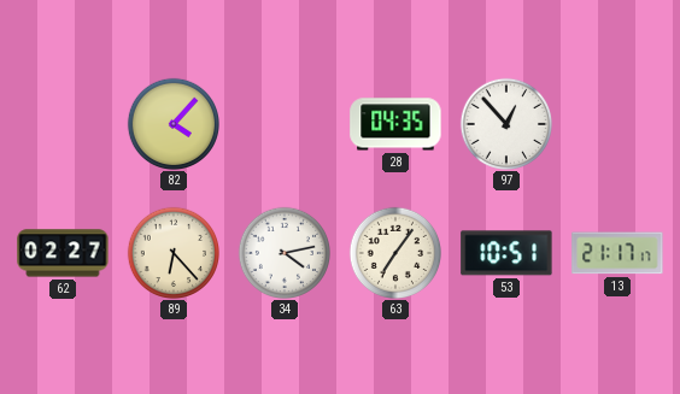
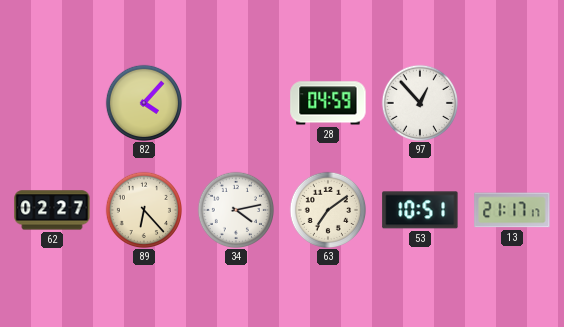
28: 04:35 -> 04:59
63: 7:06 -> 7:09
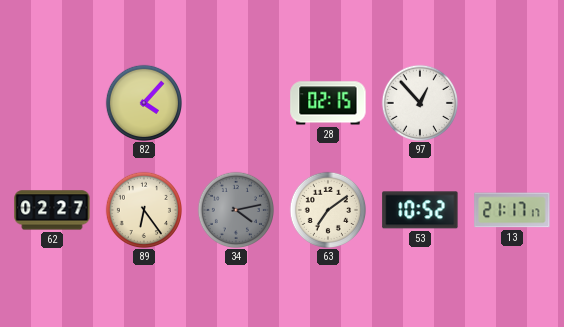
28: 04:59 -> 02:15
89: 6:23 -> 6:24
34 dial: white -> grey
53: 10:51 -> 10:52
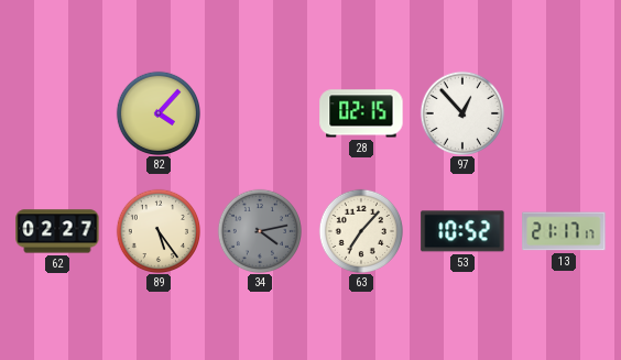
89: 6:24 -> 5:24
63: 7:09 -> 7:07
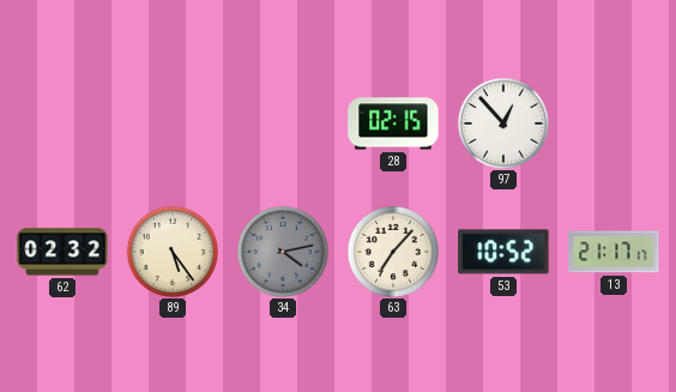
82: 4:07 -> none
62: 02:27 -> 02:32
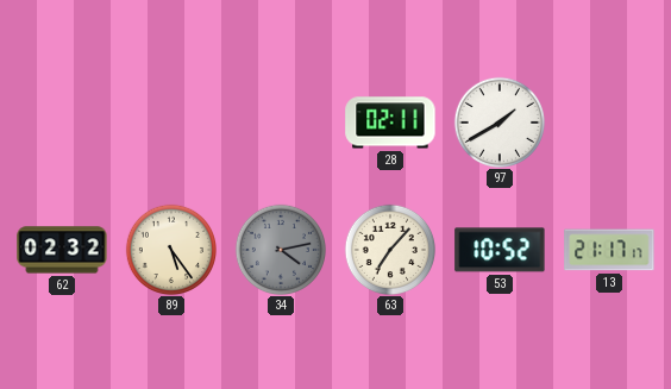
28: 02:15 -> 02:11
97: 12:53 -> 1:40
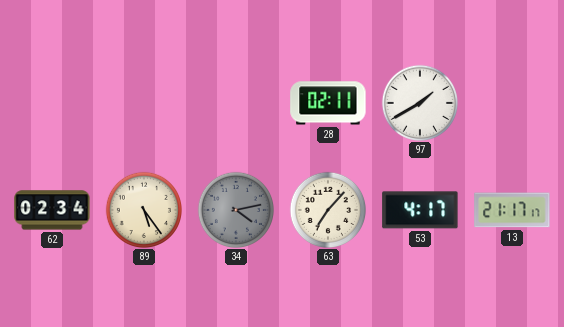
62: 02:32 -> 02:34
53: 10:52 -> 4:17
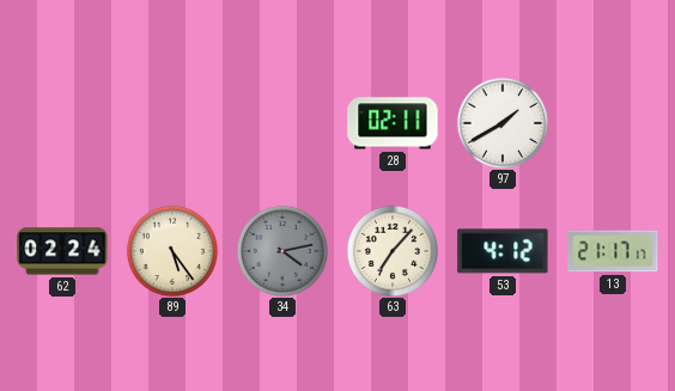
62: 02:34 -> 02:24
53: 4:17 -> 4:12
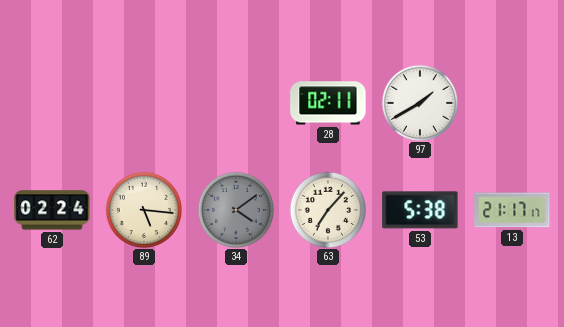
89: 5:24 -> 5:16
34: 4:13 -> 4:09
53: 4:12 -> 5:38
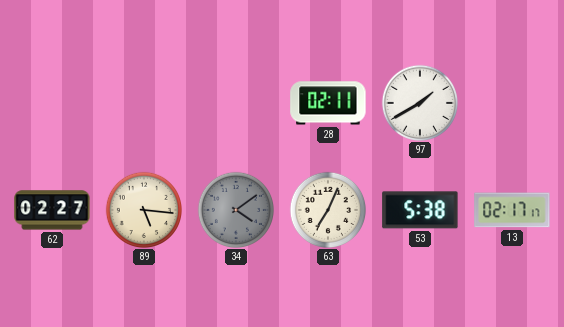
62: 02:24 -> 02:27
63: 7:07 -> 7:04
13: 21:17 -> 02:17
